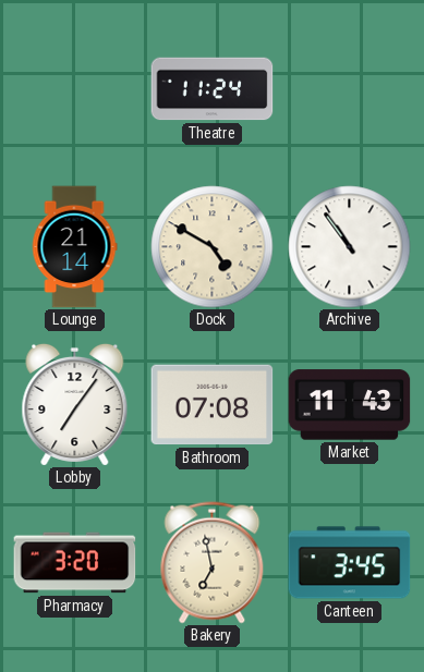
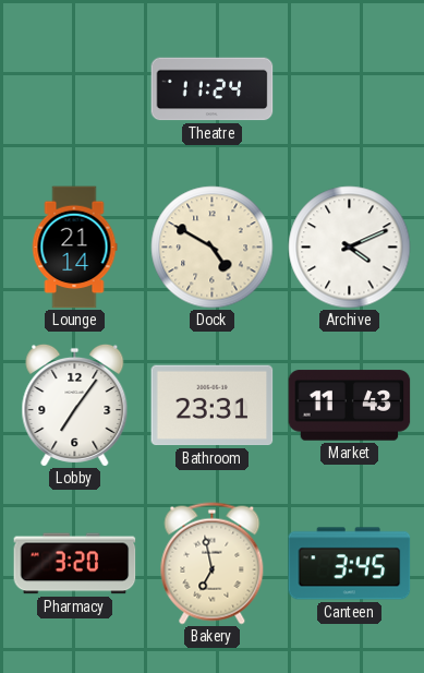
Archive: 10:54 -> 4:11
Bathroom: 07:08 -> 23:31
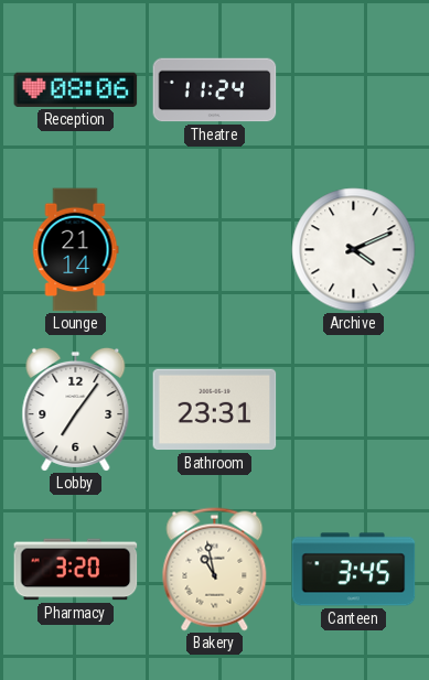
Reception: none -> 08:06
Dock: 4:50 -> none
Market: 11:43 -> none
Bakery: 6:58 -> 10:58
